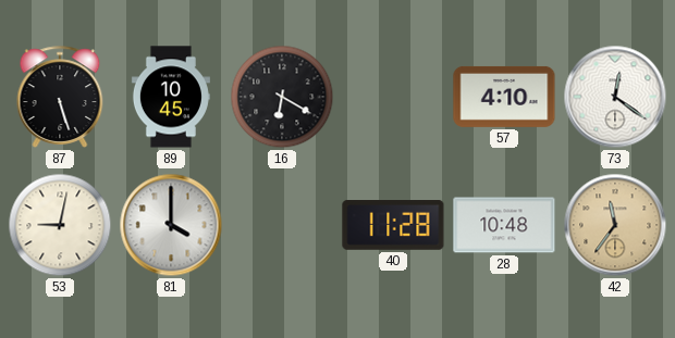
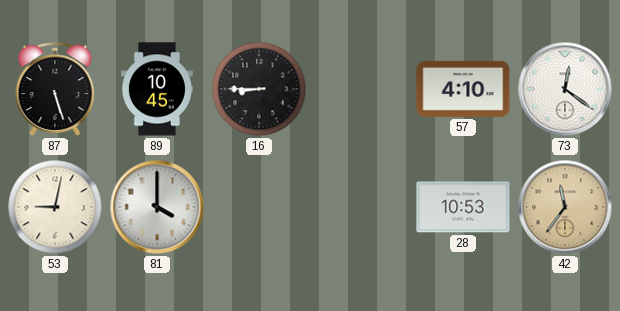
16: 6:20 -> 8:45
40: 11:28 -> none
28: 10:48 -> 10:53
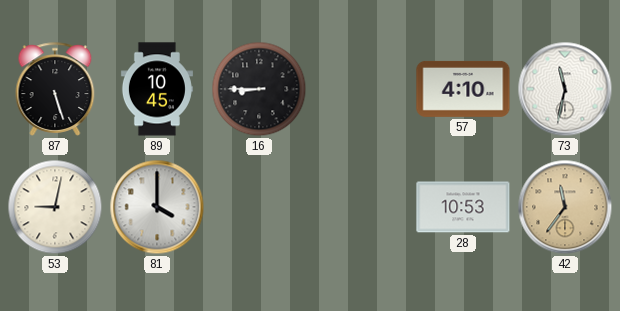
73: 12:21 -> 11:32
